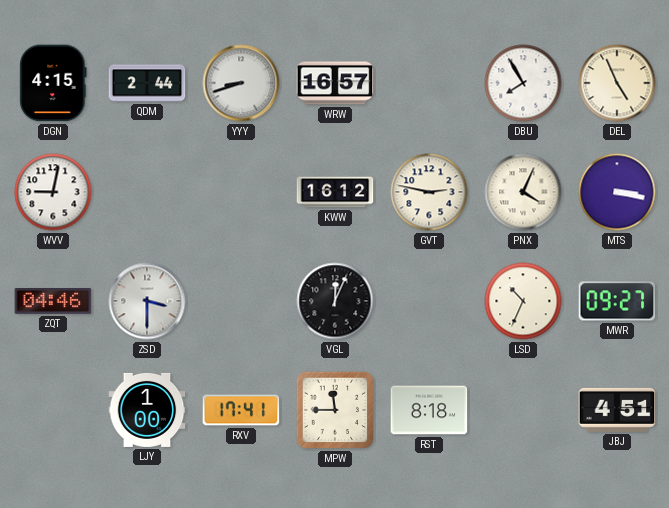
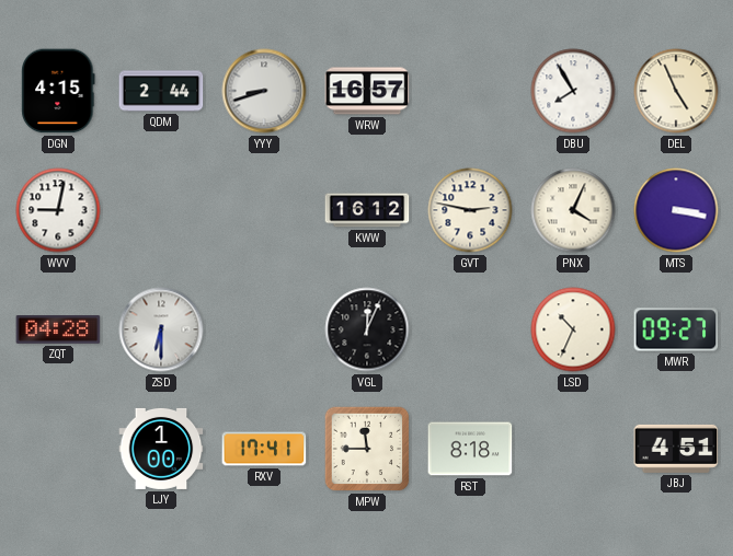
ZQT: 04:46 -> 04:28
ZSD: 3:30 -> 6:30
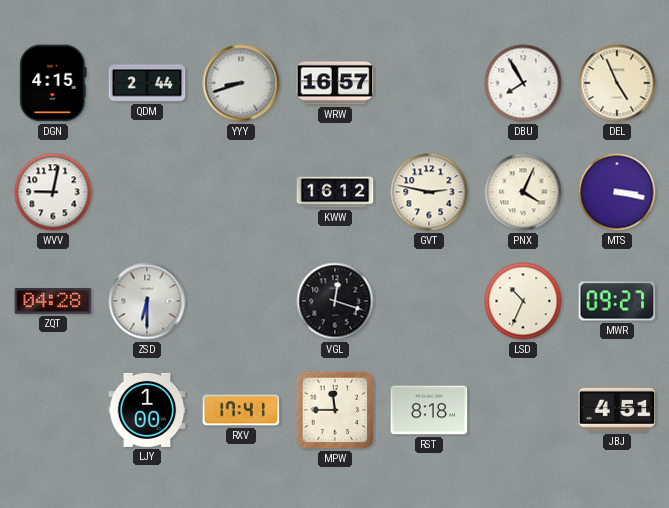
VGL: 12:04 -> 12:18
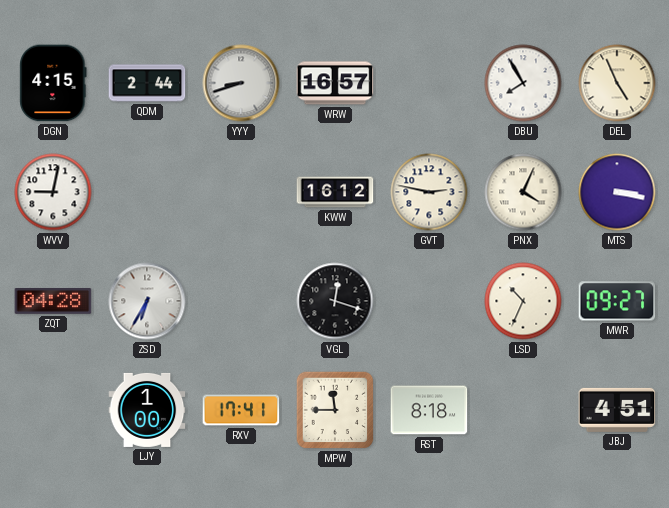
ZSD: 6:30 -> 6:35
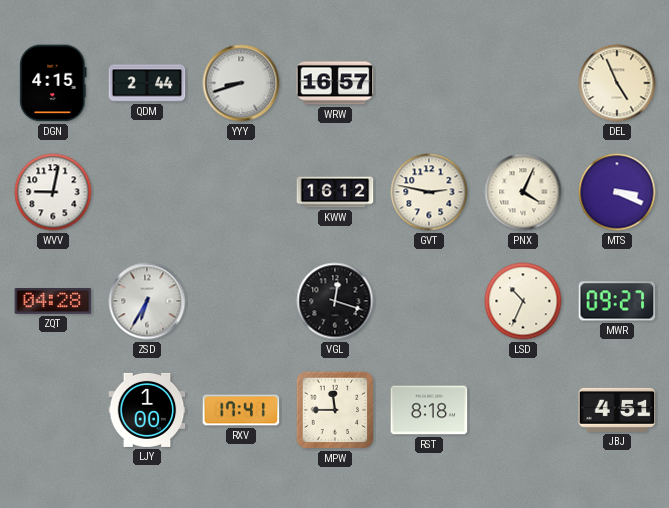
DBU: 7:55 -> none
MTS: 3:17 -> 3:19
